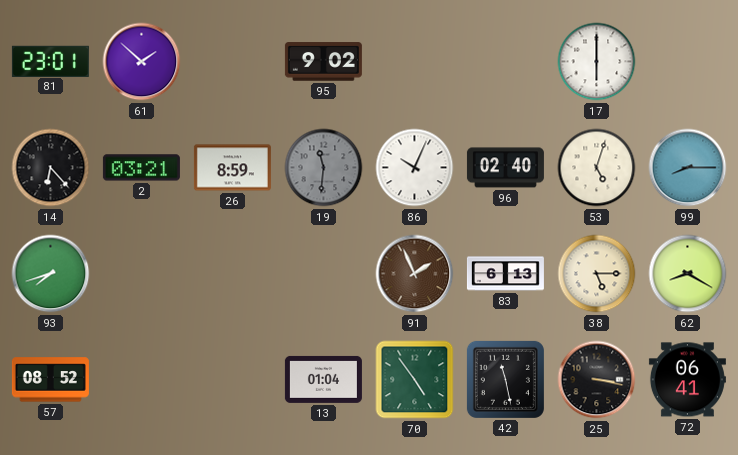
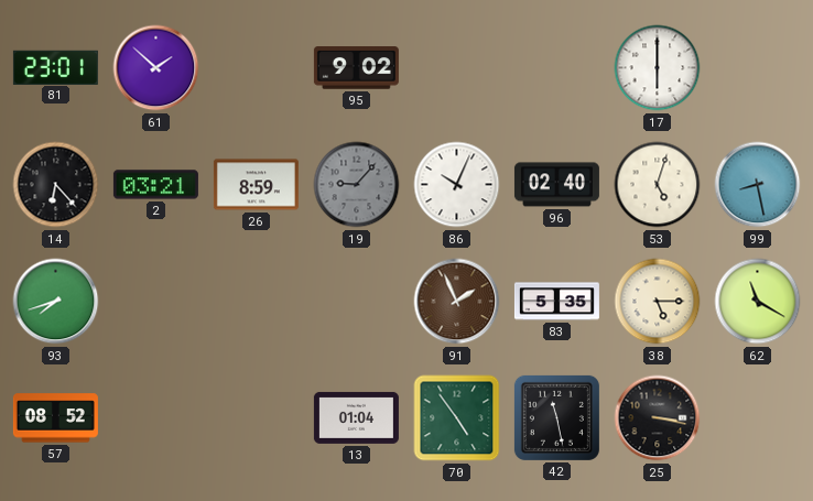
19: 11:31 -> 9:07
99: 8:15 -> 8:28
83: 6:13 -> 5:35
62: 8:20 -> 11:20
72: 06:41 -> none
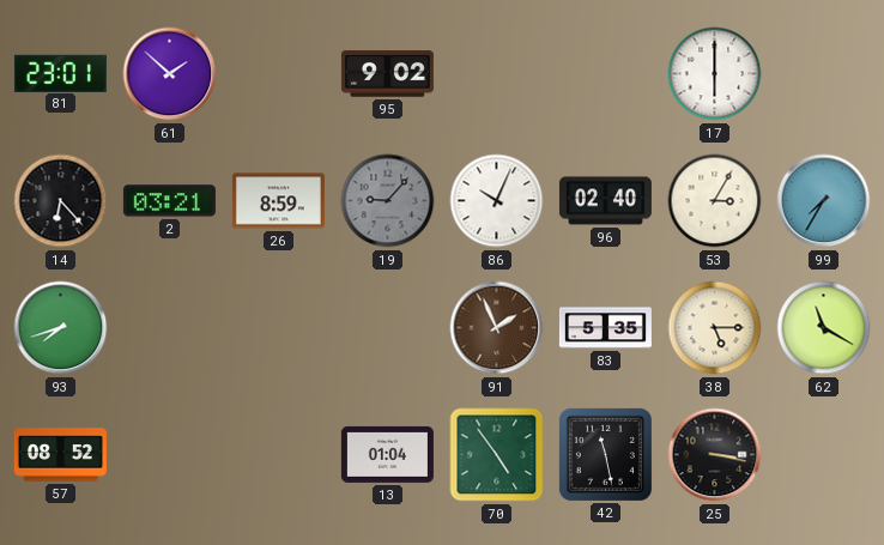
53: 5:03 -> 3:05
99: 8:28 -> 7:35
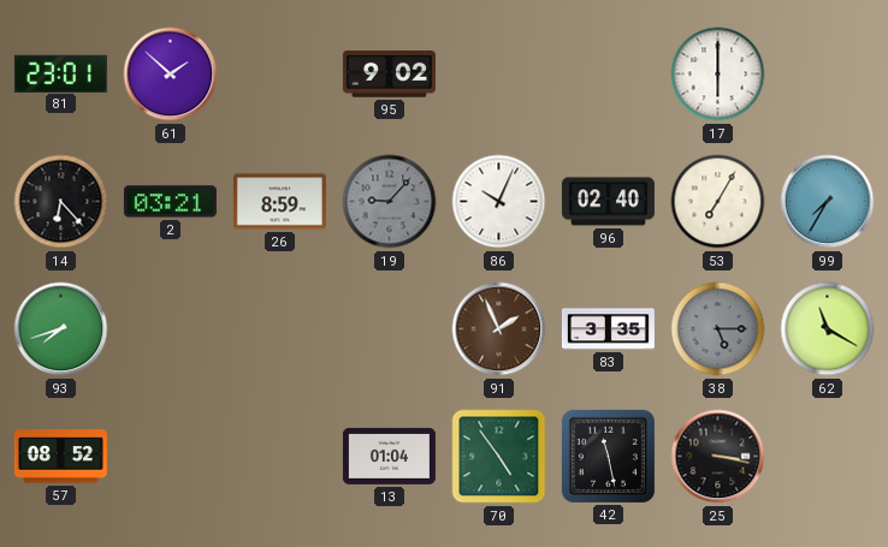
53: 3:05 -> 7:05
83: 5:35 -> 3:35
38 dial: cream -> grey
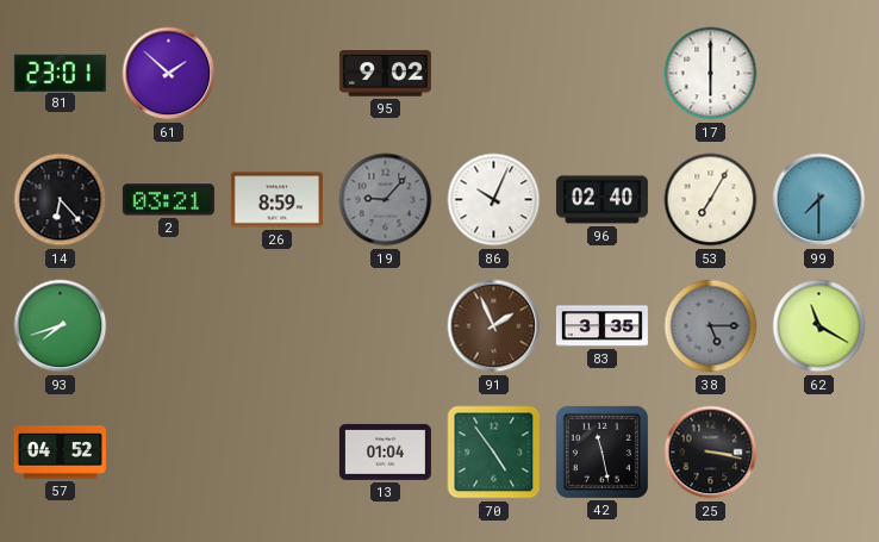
99: 7:35 -> 7:30
57: 08:52 -> 04:52
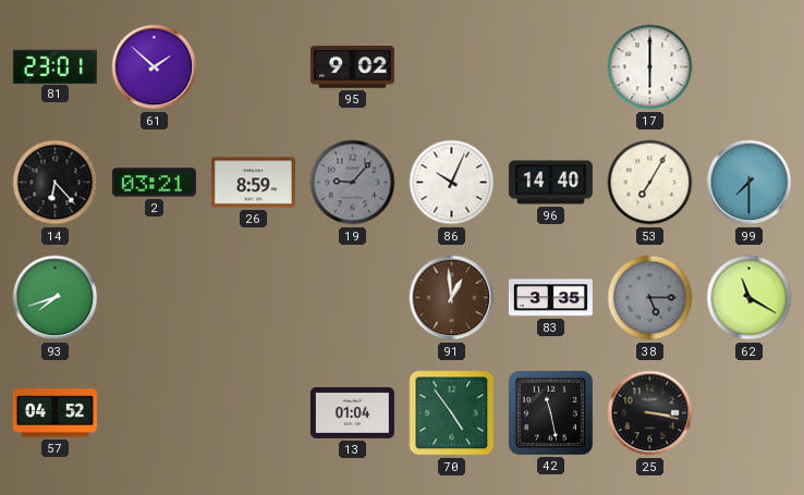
96: 02:40 -> 14:40
91: 1:56 -> 12:59
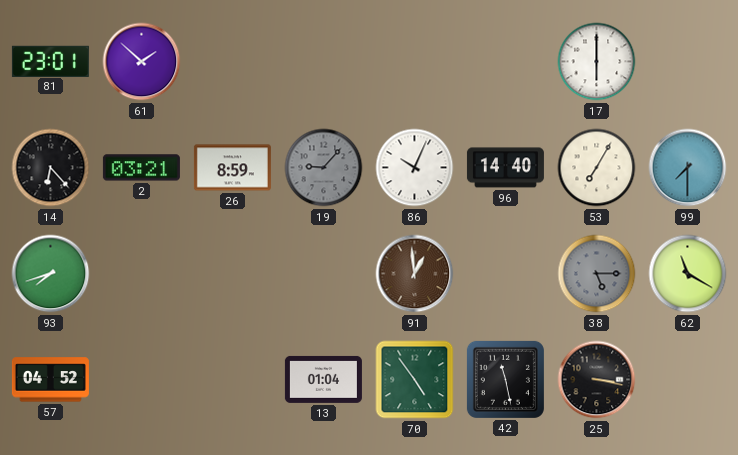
95: 9:02 -> none
83: 3:35 -> none
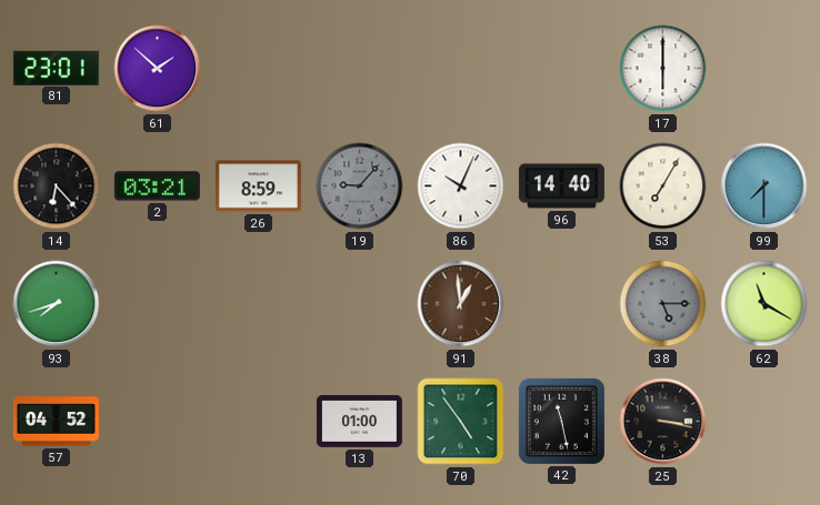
13: 01:04 -> 01:00
